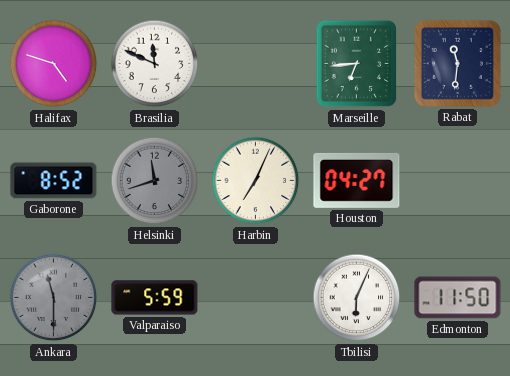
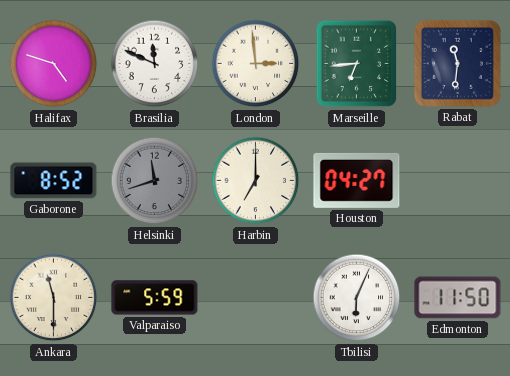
London: none -> 2:59
Harbin: 7:04 -> 7:00
Ankara dial: grey -> cream
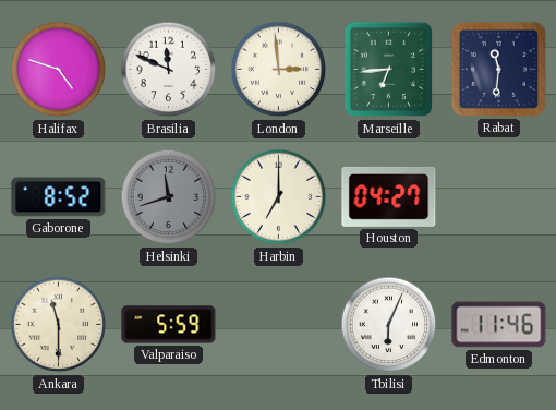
Edmonton: 11:50 -> 11:46
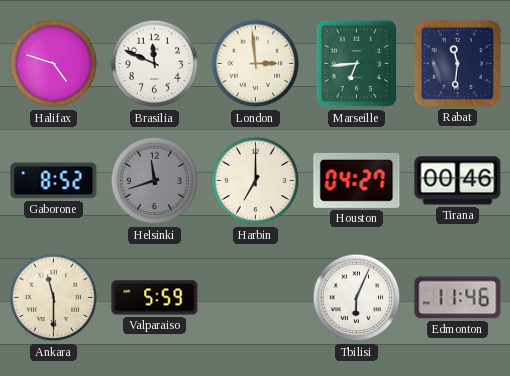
Tirana: none -> 00:46
